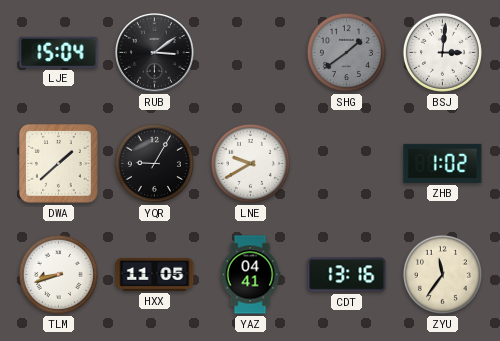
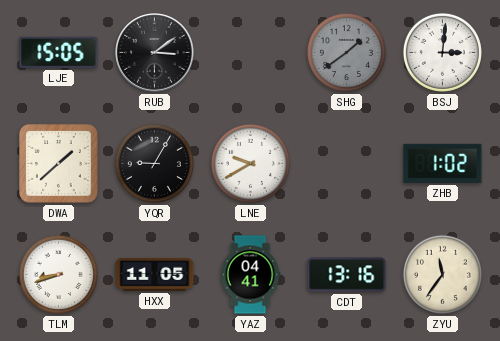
LJE: 15:04 -> 15:05
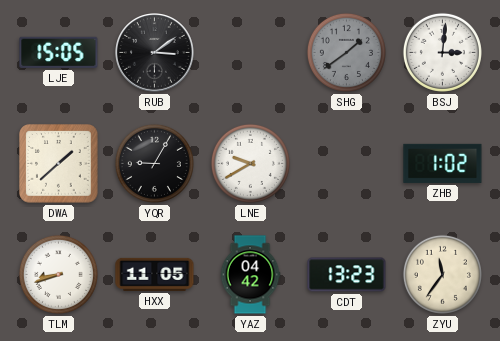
YAZ: 04:41 -> 04:42
CDT: 13:16 -> 13:23
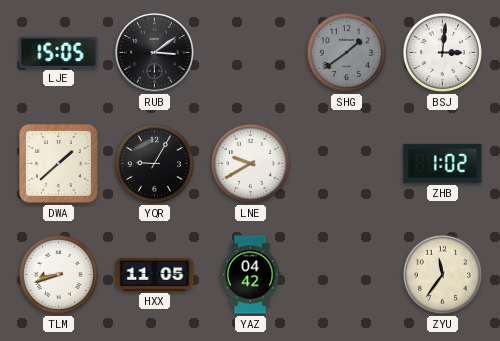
CDT: 13:23 -> none
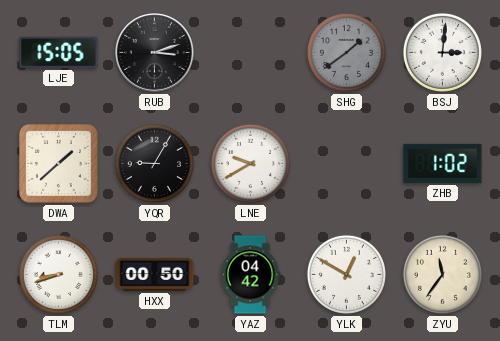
RUB: 3:09 -> 3:12
HXX: 11:05 -> 00:50
YLK: none -> 12:50
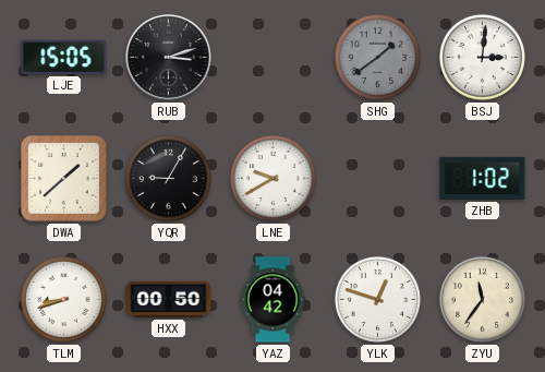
YLK: 12:50 -> 12:48
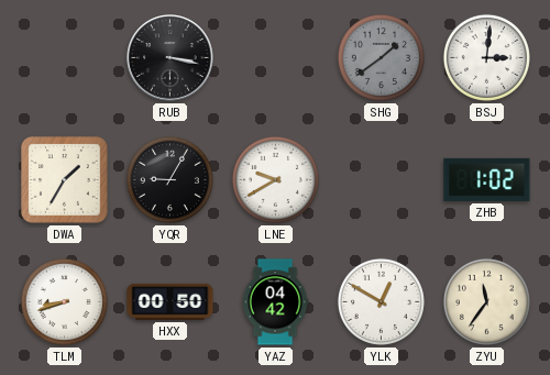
LJE: 15:05 -> none
RUB: 3:12 -> 3:17
DWA: 1:38 -> 1:35
YLK: 12:48 -> 12:50
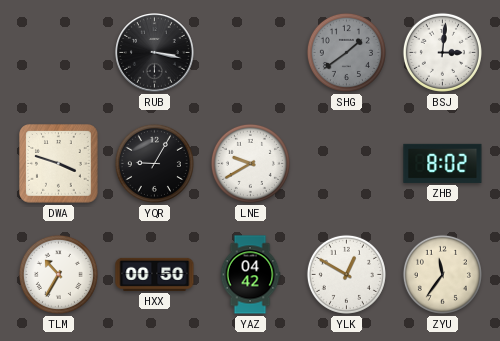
DWA: 1:35 -> 3:48
ZHB: 1:02 -> 8:02
TLM: 8:42 -> 10:35
